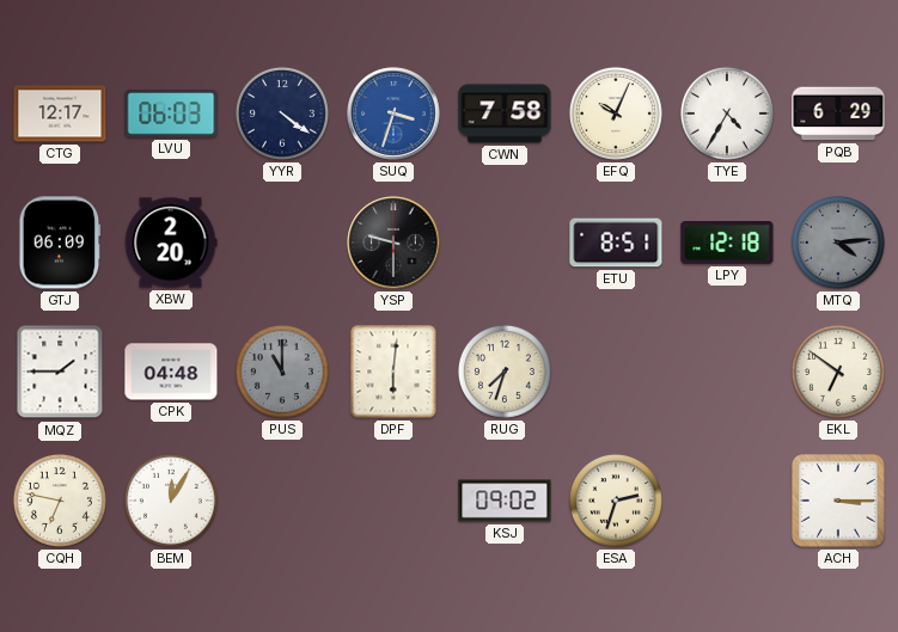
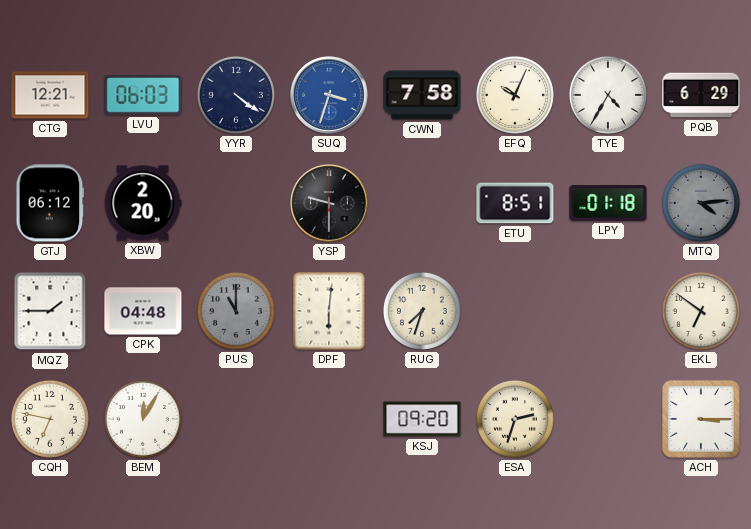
CTG: 12:17 -> 12:21
GTJ: 06:09 -> 06:12
LPY: 12:18 -> 01:18
KSJ: 09:02 -> 09:20
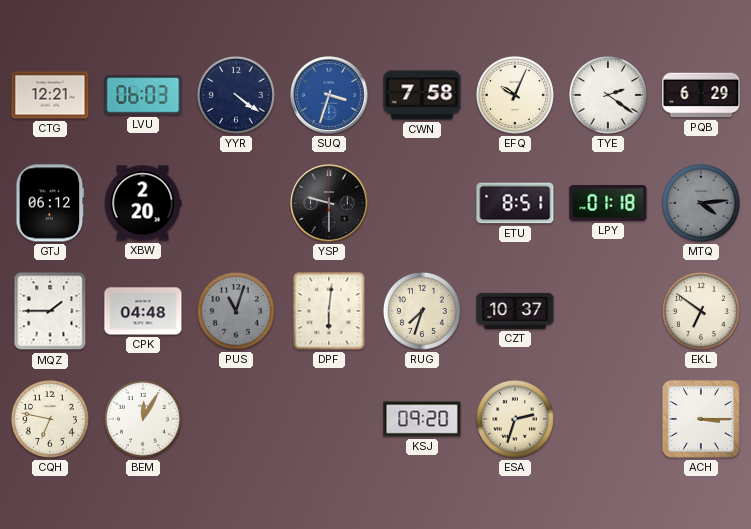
TYE: 4:35 -> 2:21
PUS: 11:00 -> 11:03
CZT: none -> 10:37
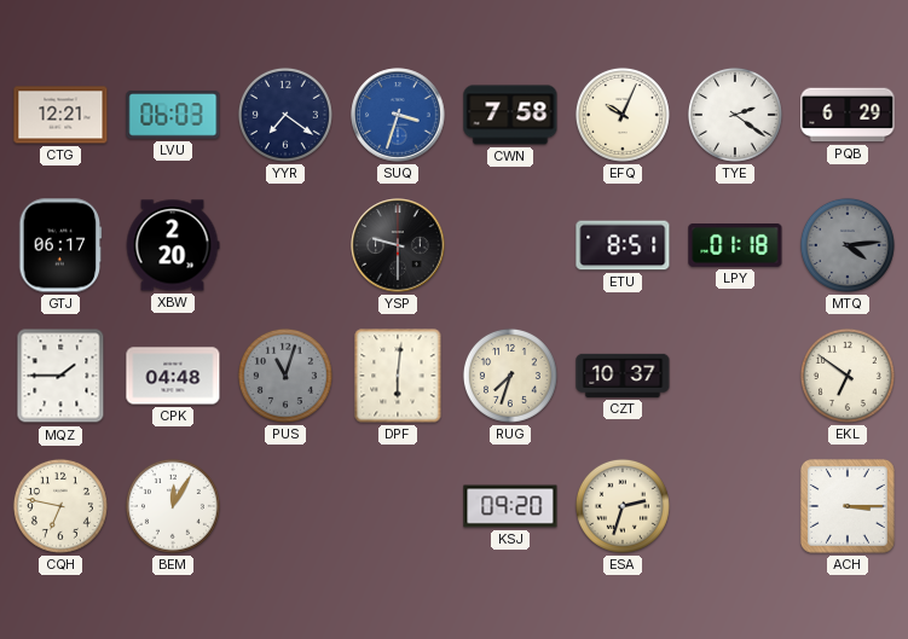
YYR: 4:21 -> 7:21
GTJ: 06:12 -> 06:17
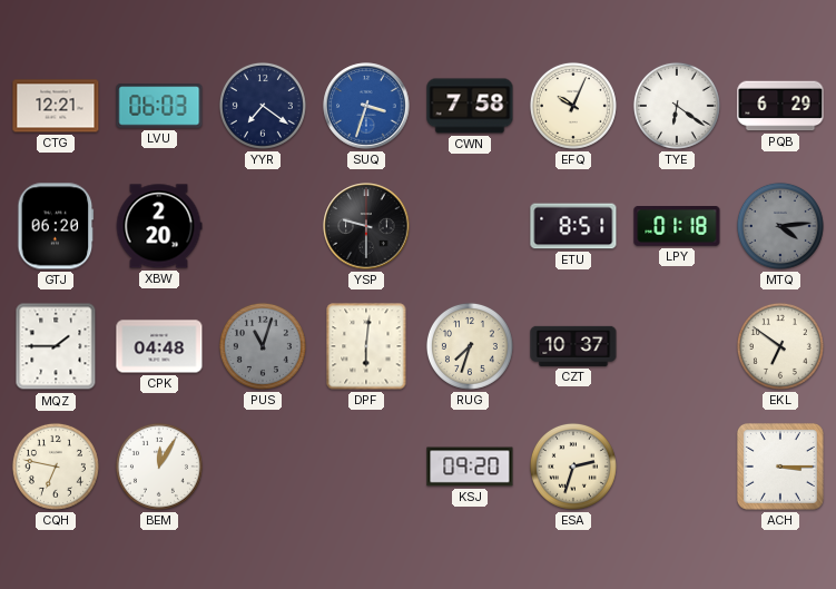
TYE: 2:21 -> 6:21
GTJ: 06:17 -> 06:20
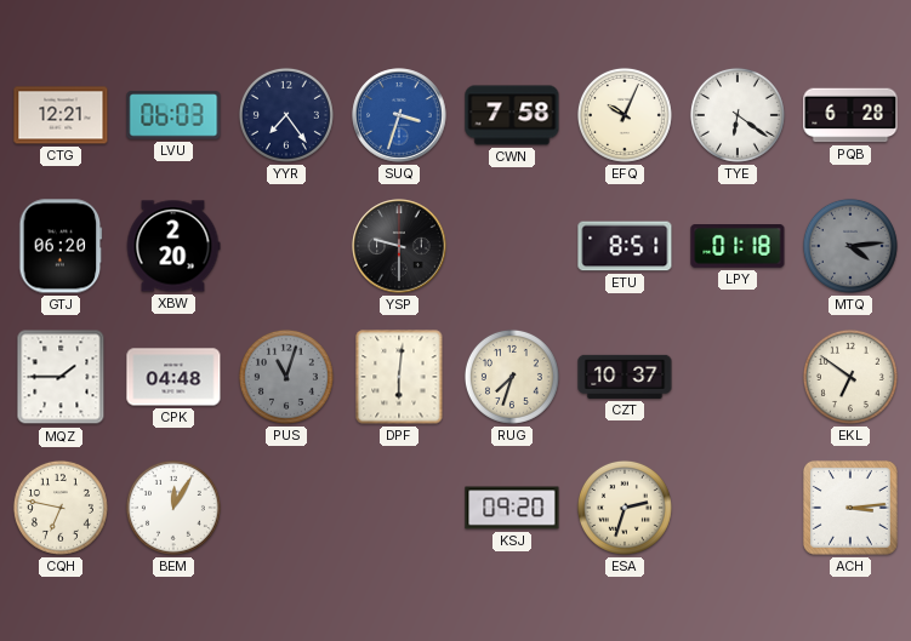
YYR: 7:21 -> 7:24
PQB: 6:29 -> 6:28
ACH: 3:15 -> 3:14
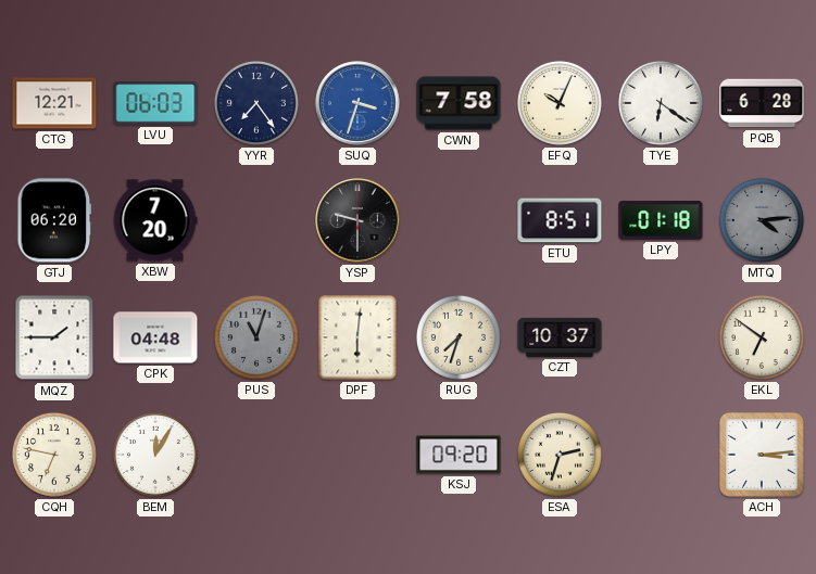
XBW: 2:20 -> 7:20
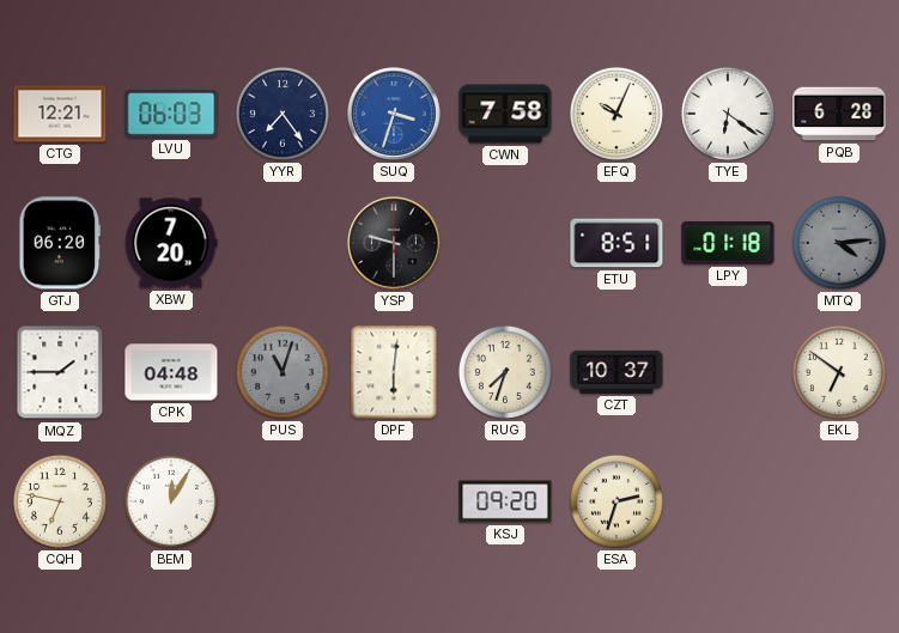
ACH: 3:14 -> none
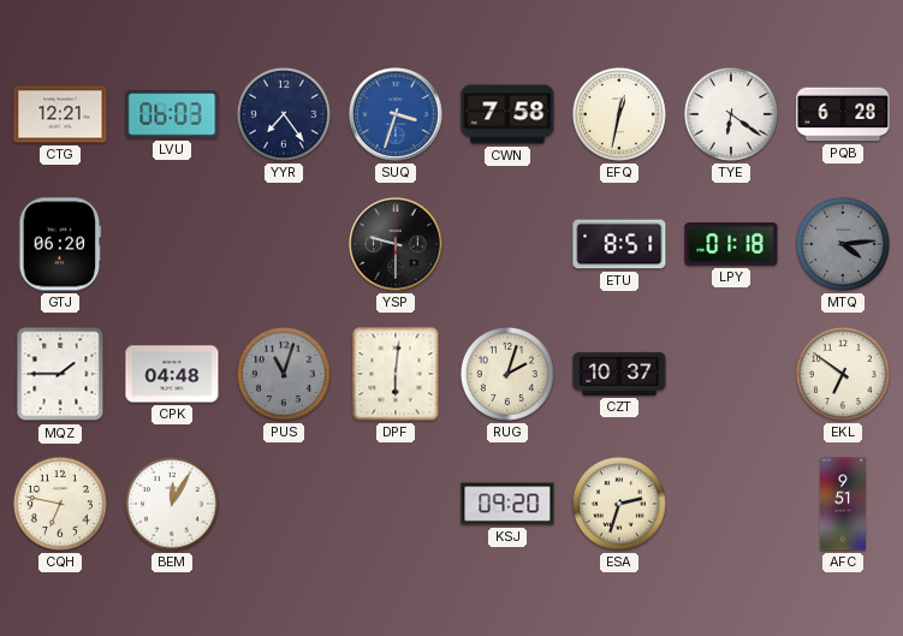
EFQ: 10:04 -> 12:32
XBW: 7:20 -> none
RUG: 7:33 -> 2:03
AFC: none -> 9:51
